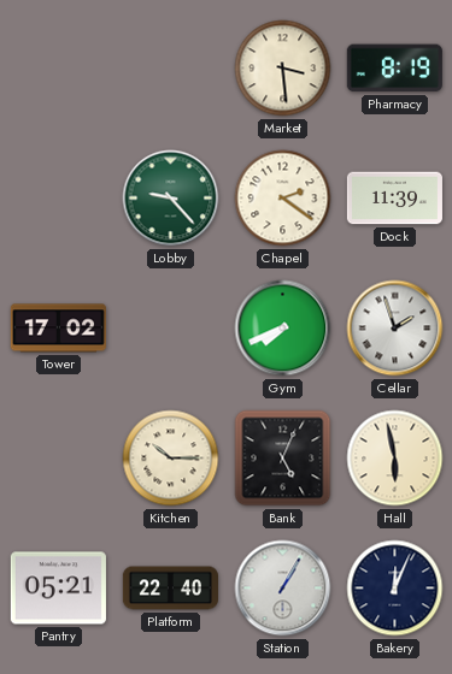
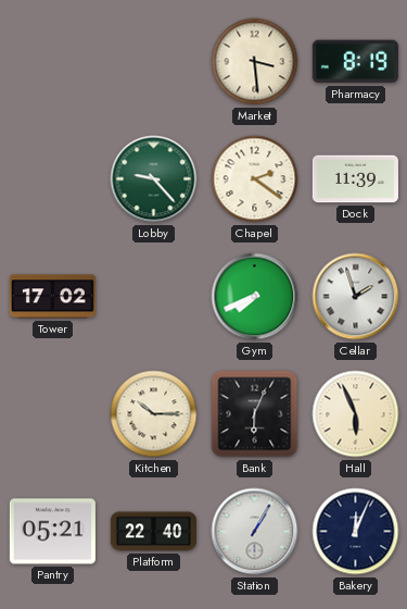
Bank: 5:04 -> 6:04
Hall: 5:58 -> 5:56
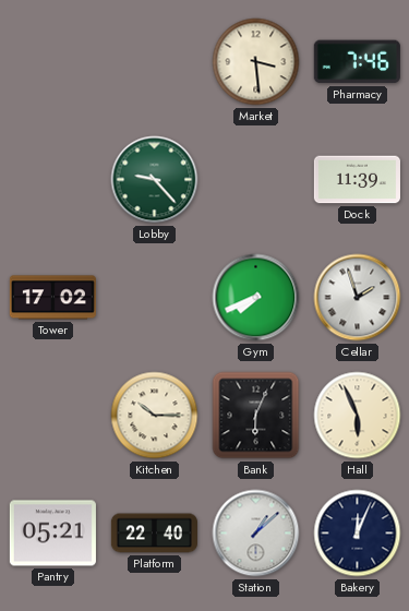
Pharmacy: 8:19 -> 7:46
Chapel: 2:21 -> none
Station: 1:05 -> 1:08
